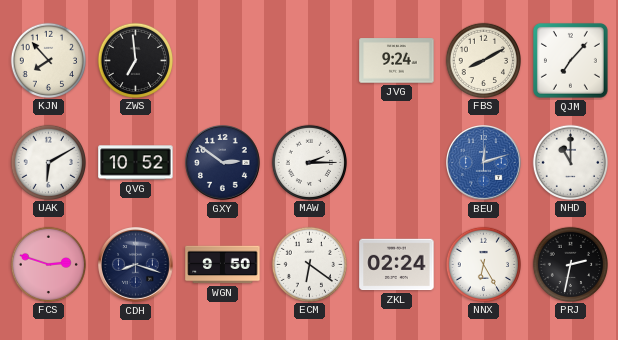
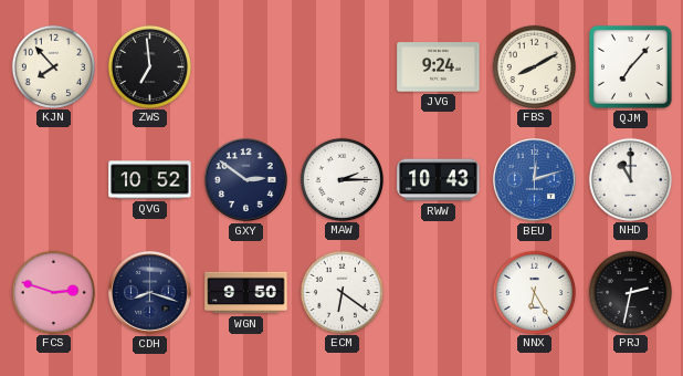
UAK: 6:10 -> none
RWW: none -> 10:43
ZKL: 02:24 -> none
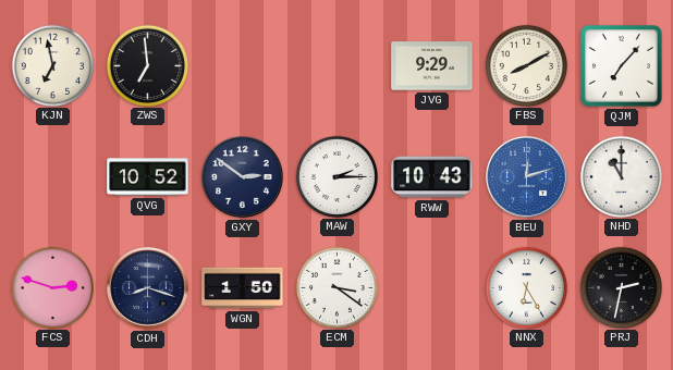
KJN: 7:53 -> 6:58
JVG: 9:24 -> 9:29
WGN: 9:50 -> 1:50
ECM: 6:21 -> 3:21
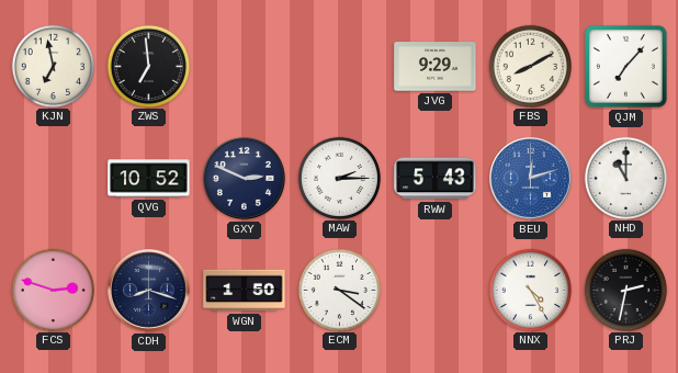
GXY: 2:51 -> 2:49
RWW: 10:43 -> 5:43
NNX: 6:25 -> 4:25
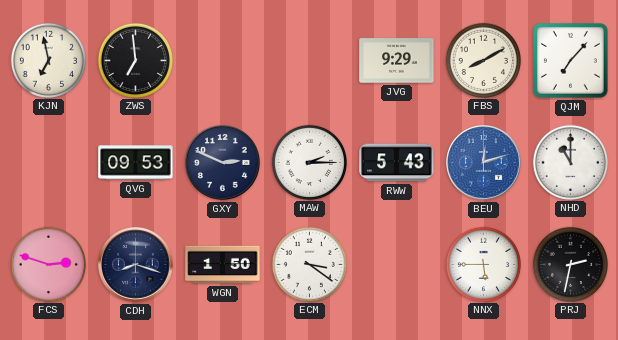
QVG: 10:52 -> 09:53
NNX: 4:25 -> 5:45
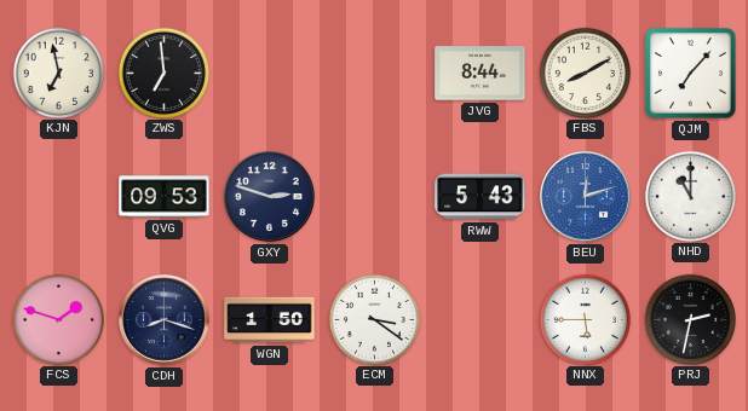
JVG: 9:29 -> 8:44
GXY: 2:49 -> 2:48
MAW: 2:15 -> none
FCS: 2:48 -> 1:48
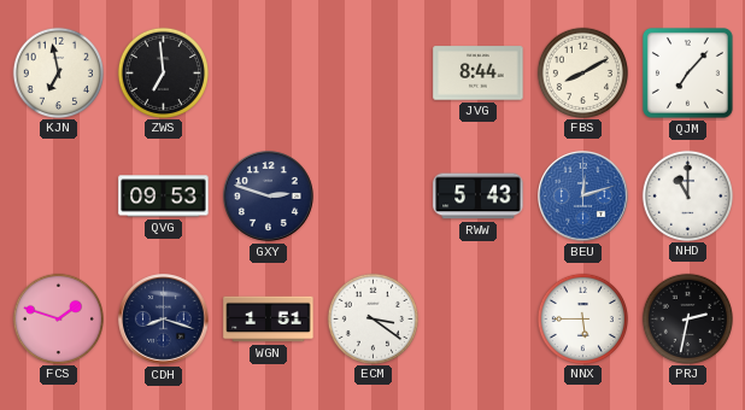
WGN: 1:50 -> 1:51
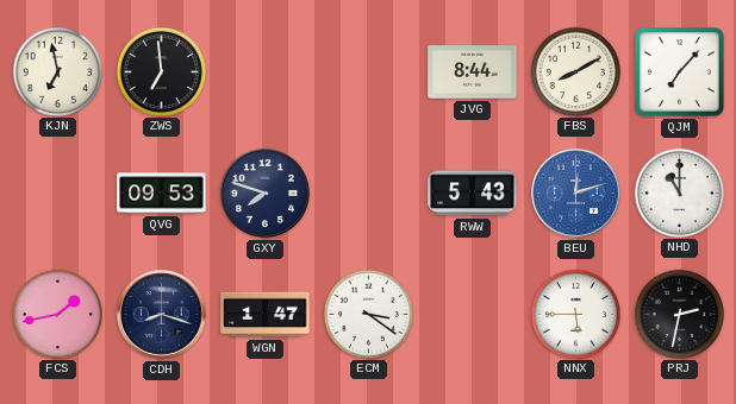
GXY: 2:48 -> 7:48
FCS: 1:48 -> 1:43
WGN: 1:51 -> 1:47
